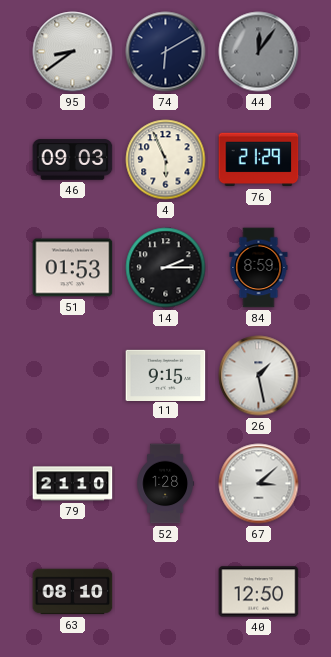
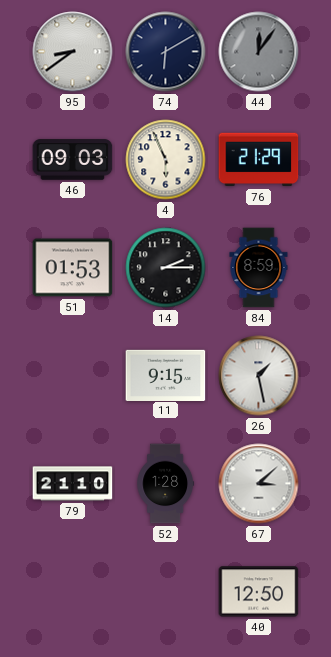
63: 08:10 -> none
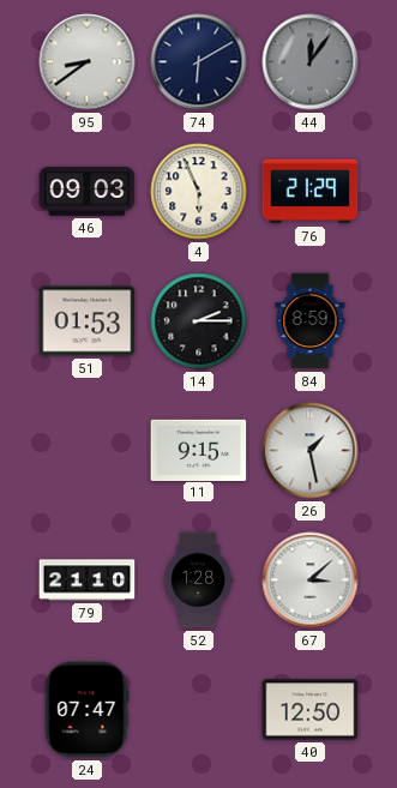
24: none -> 07:47
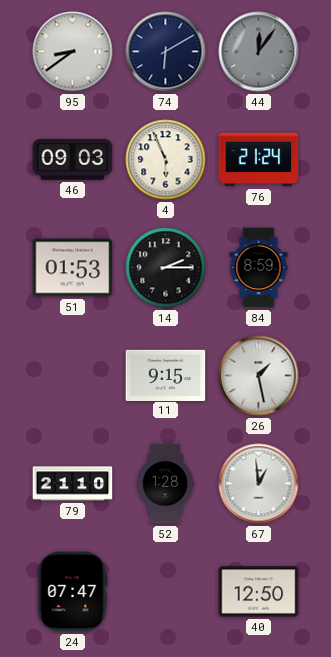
76: 21:29 -> 21:24
67: 3:08 -> 12:59
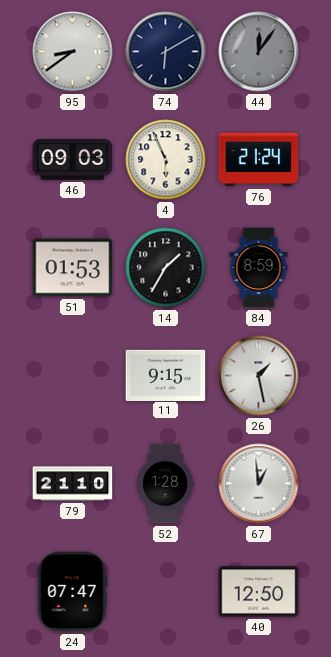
14: 2:15 -> 1:35
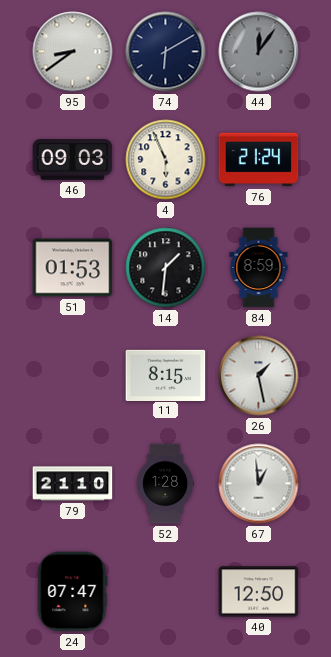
14: 1:35 -> 1:31
11: 9:15 -> 8:15
